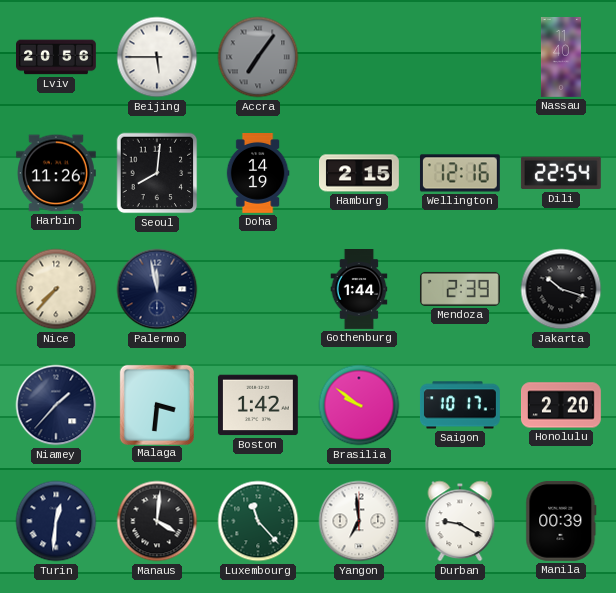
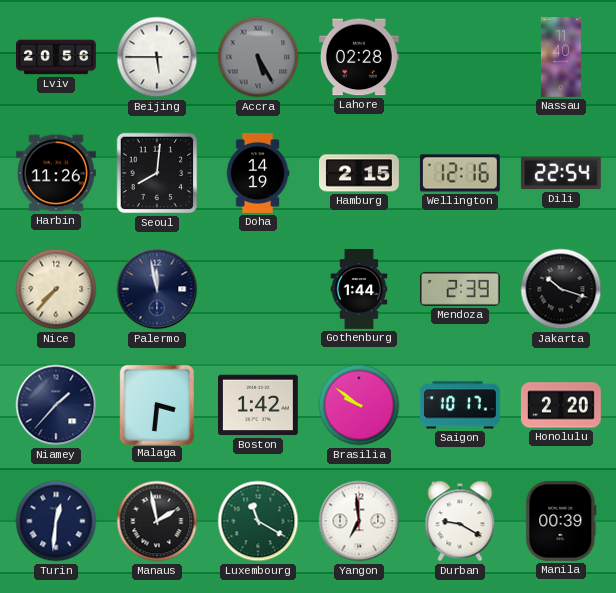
Accra: 7:06 -> 5:25
Lahore: none -> 02:28
Manaus: 4:01 -> 1:58
Luxembourg: 11:23 -> 11:20
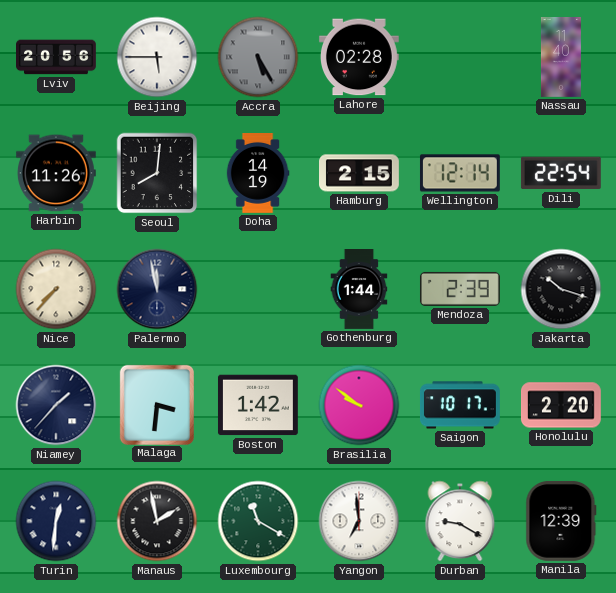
Wellington: 12:16 -> 12:14
Manila: 00:39 -> 12:39
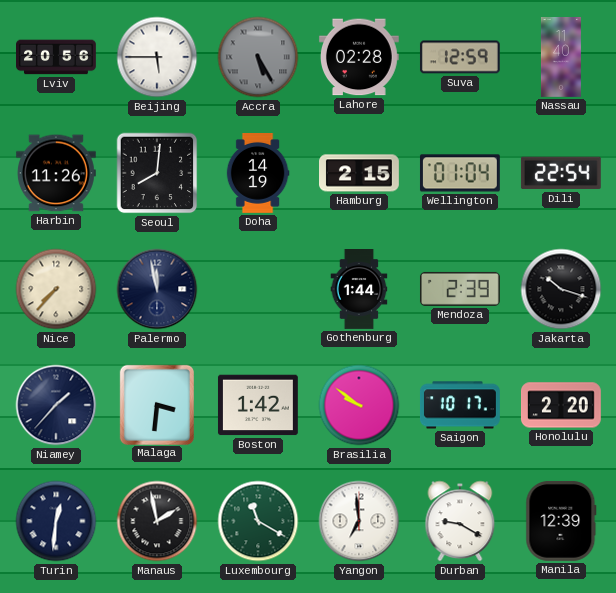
Suva: none -> 12:59
Wellington: 12:14 -> 01:04
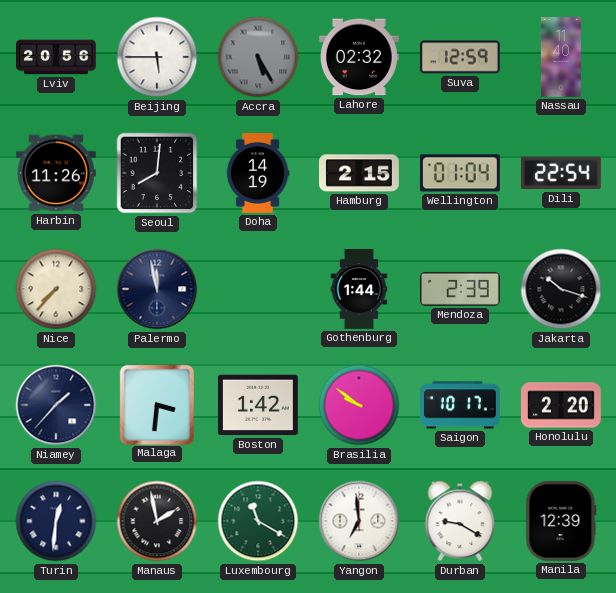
Lahore: 02:28 -> 02:32
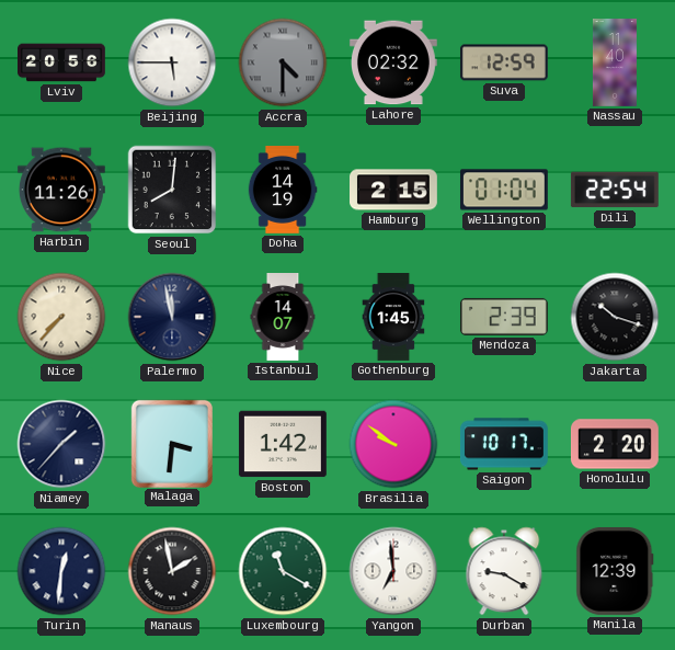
Accra: 5:25 -> 4:30
Istanbul: none -> 14:07
Gothenburg: 1:44 -> 1:45
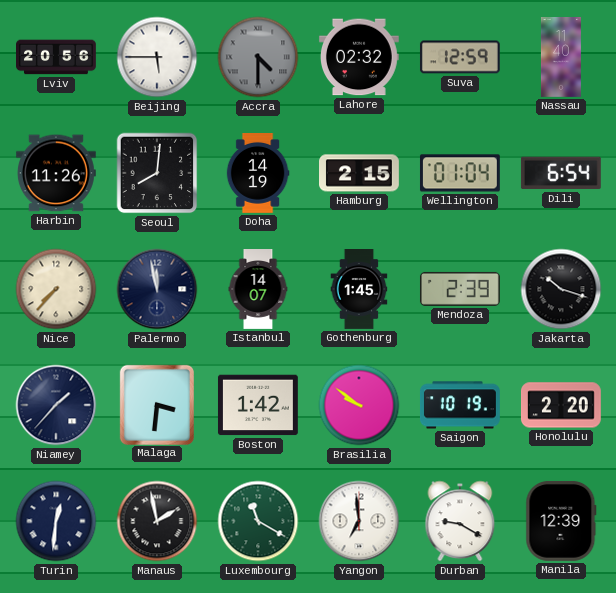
Dili: 22:54 -> 6:54
Saigon: 10:17 -> 10:19
